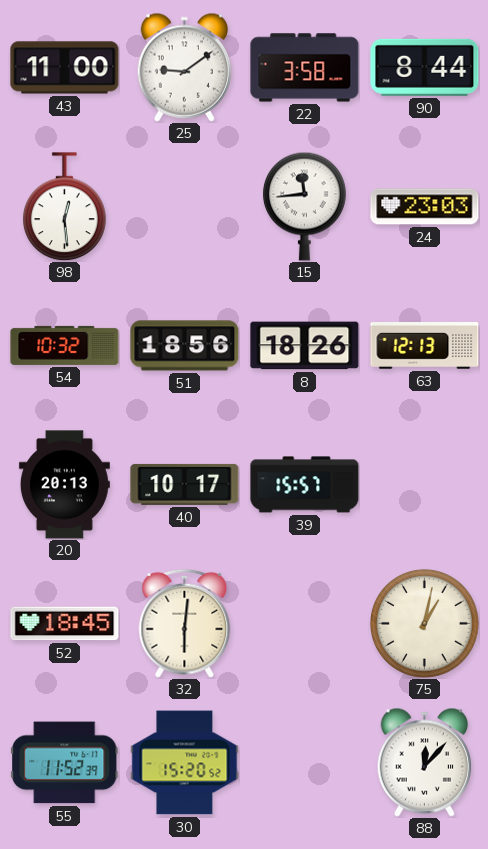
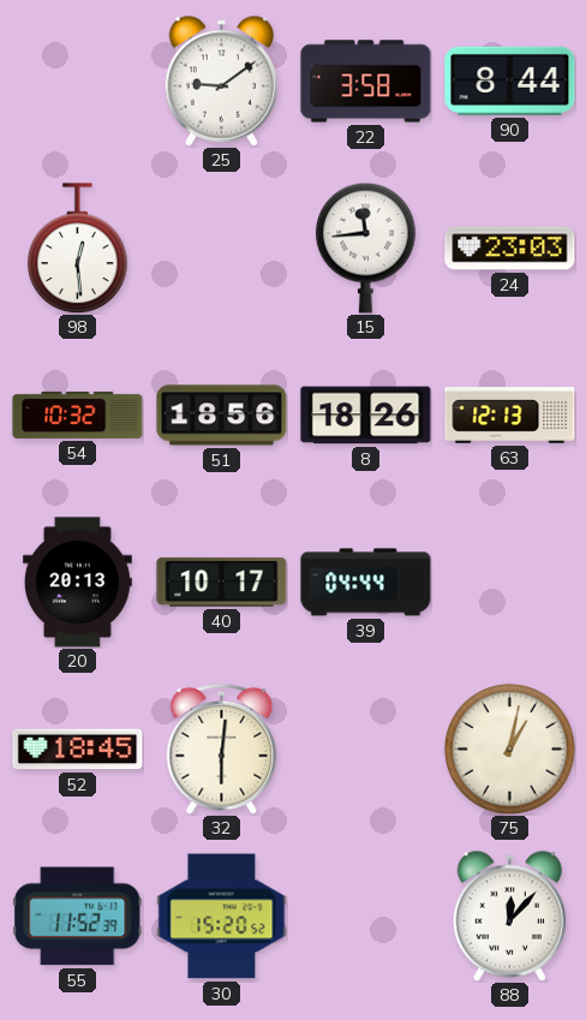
43: 11:00 -> none
39: 15:57 -> 04:44
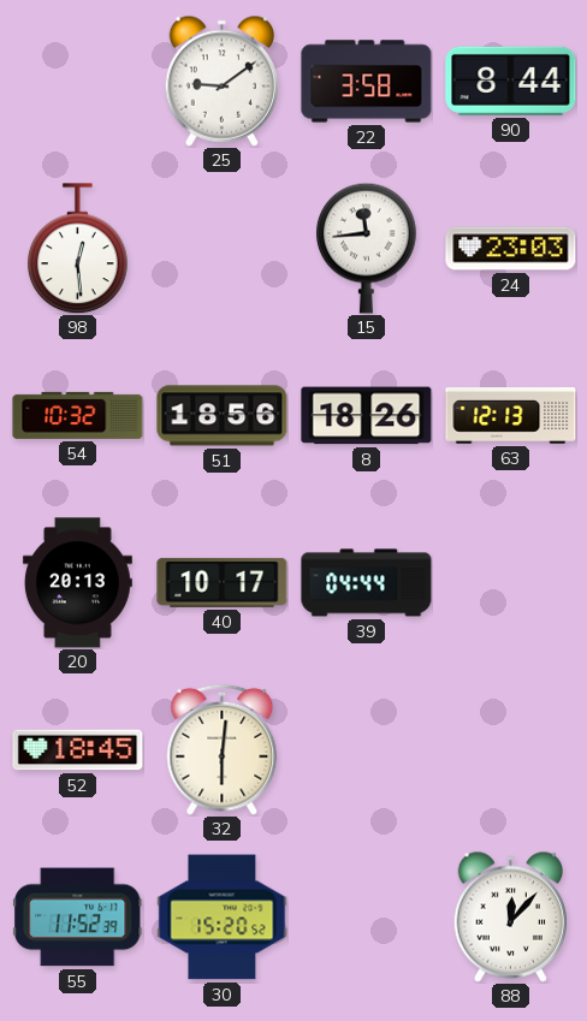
75: 1:02 -> none
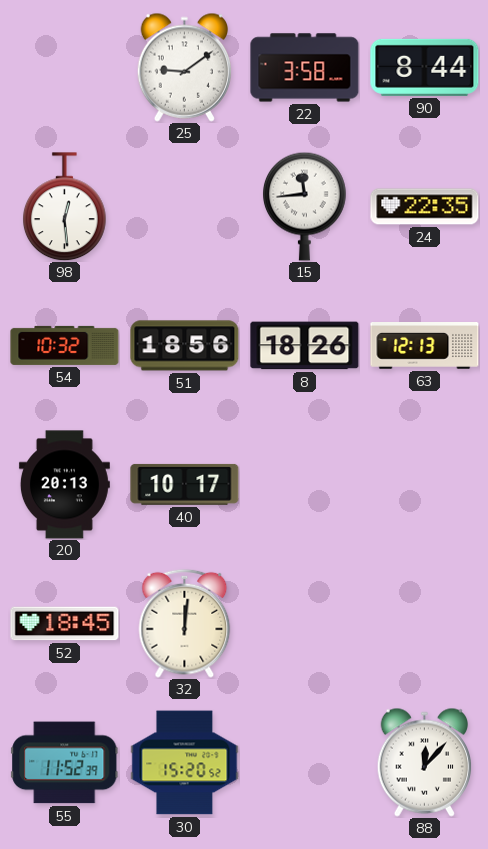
24: 23:03 -> 22:35
39: 04:44 -> none
32: 6:01 -> 12:01
